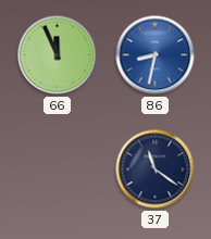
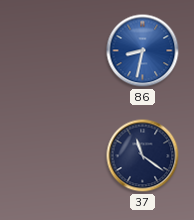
66: 11:56 -> none
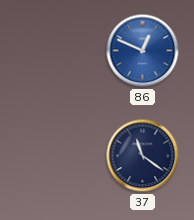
86: 8:32 -> 12:49
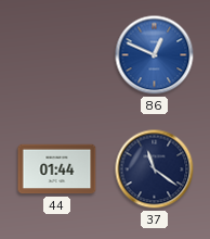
44: none -> 01:44
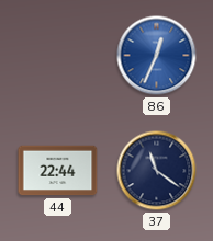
86: 12:49 -> 12:34
44: 01:44 -> 22:44
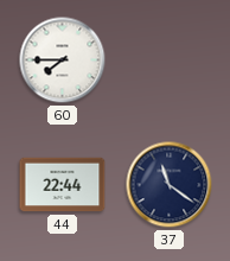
60: none -> 7:45
86: 12:34 -> none
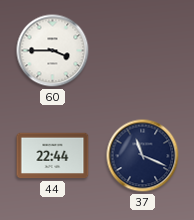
60: 7:45 -> 3:45
37: 11:21 -> 11:19
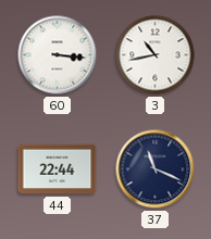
60: 3:45 -> 3:16
3: none -> 10:43
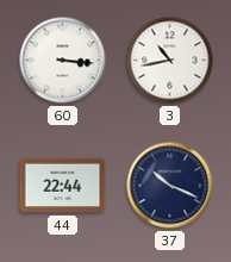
37: 11:19 -> 10:19
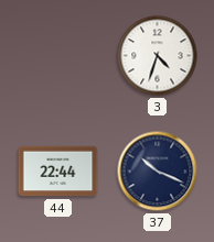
60: 3:16 -> none
3: 10:43 -> 4:33
